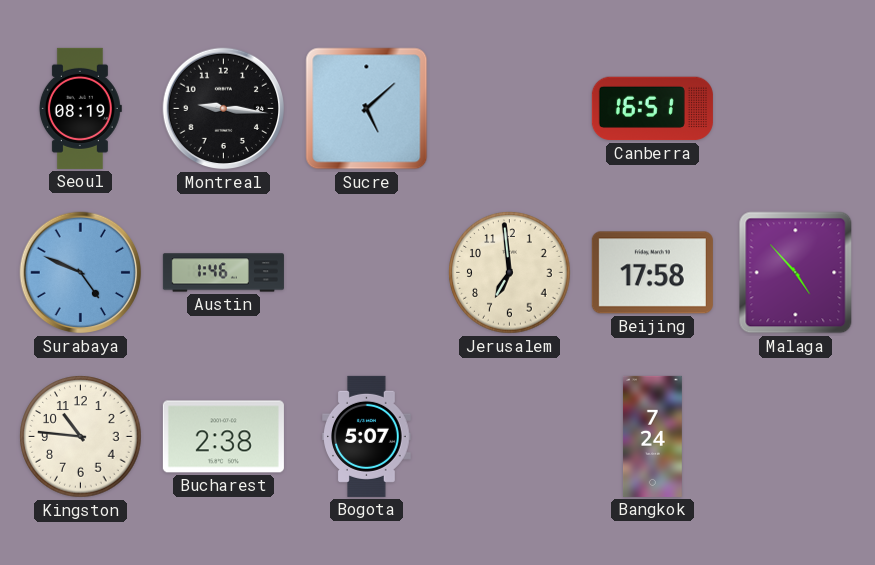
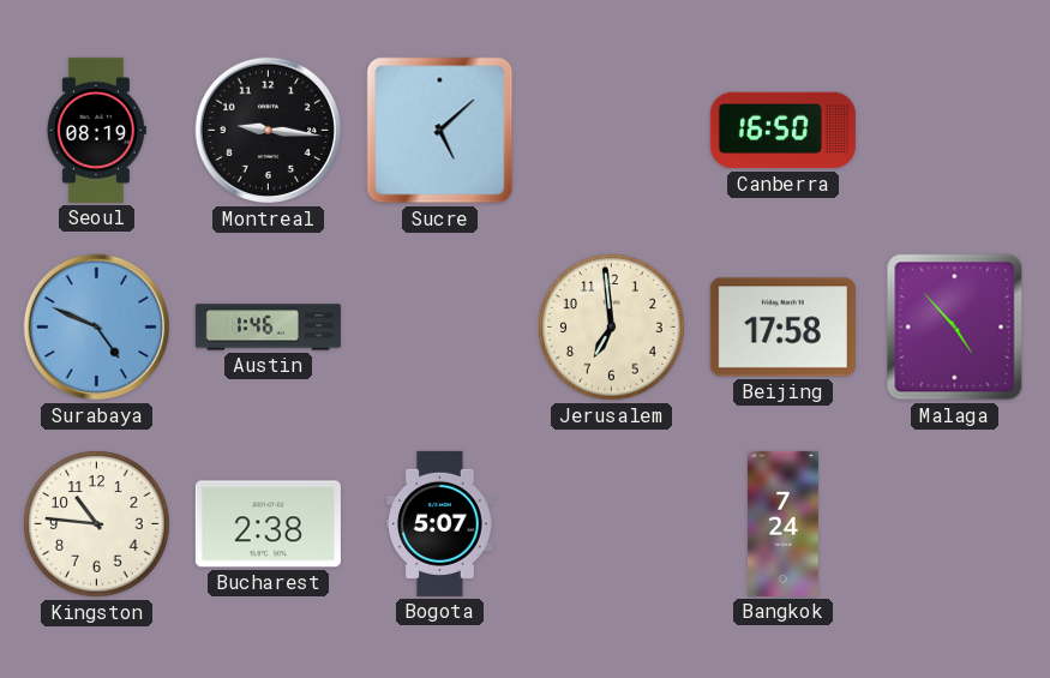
Canberra: 16:51 -> 16:50
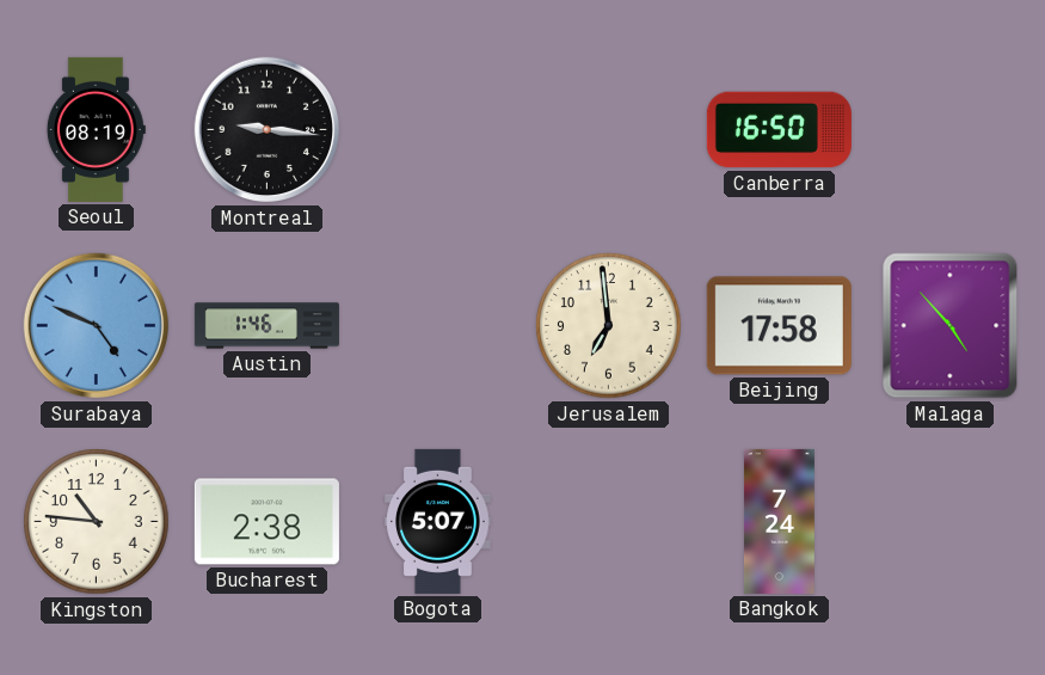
Sucre: 5:08 -> none
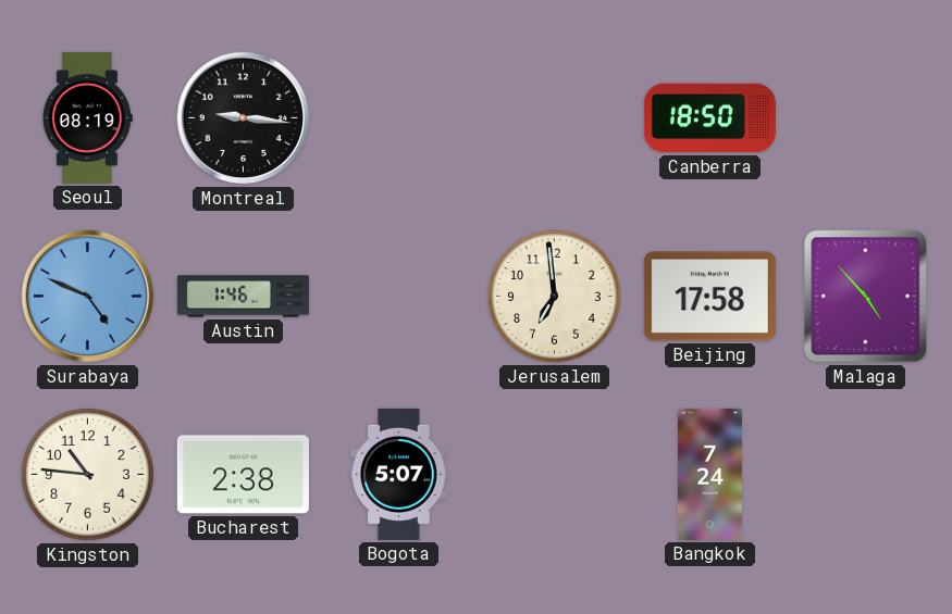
Canberra: 16:50 -> 18:50
